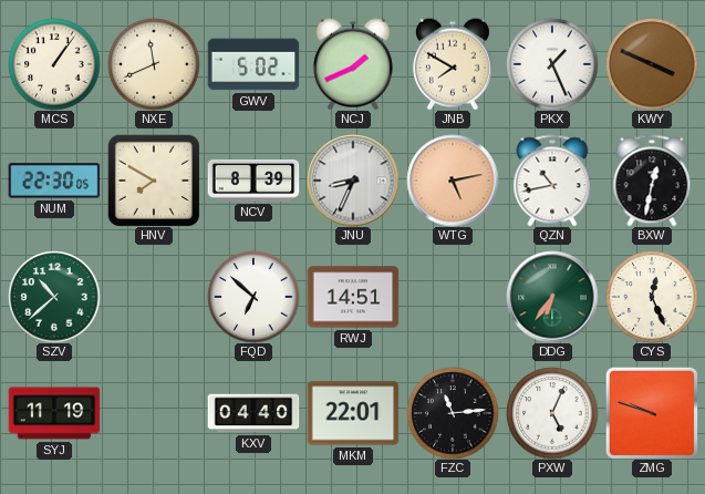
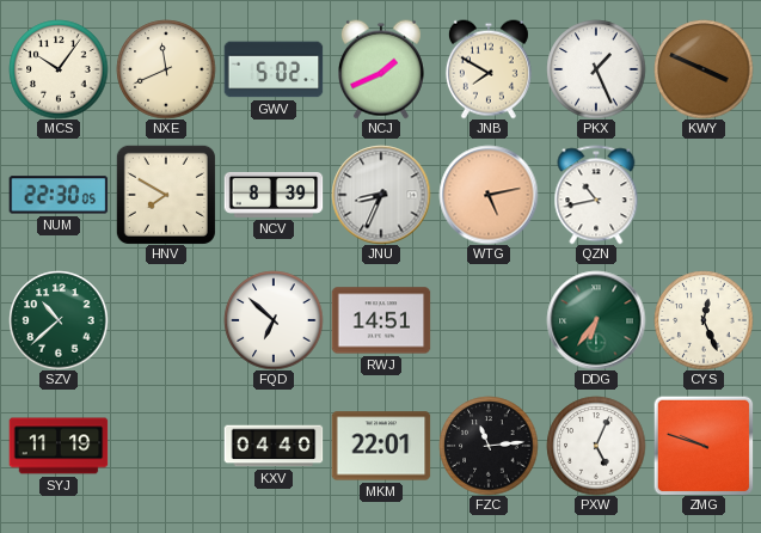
MCS: 1:06 -> 10:06
BXW: 12:32 -> none
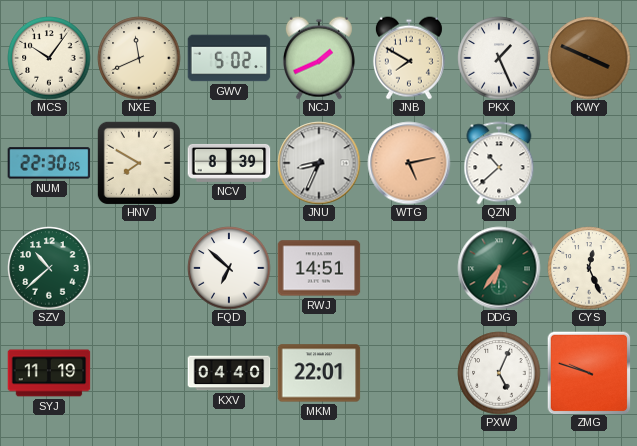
QZN: 10:43 -> 10:38
FZC: 11:14 -> none
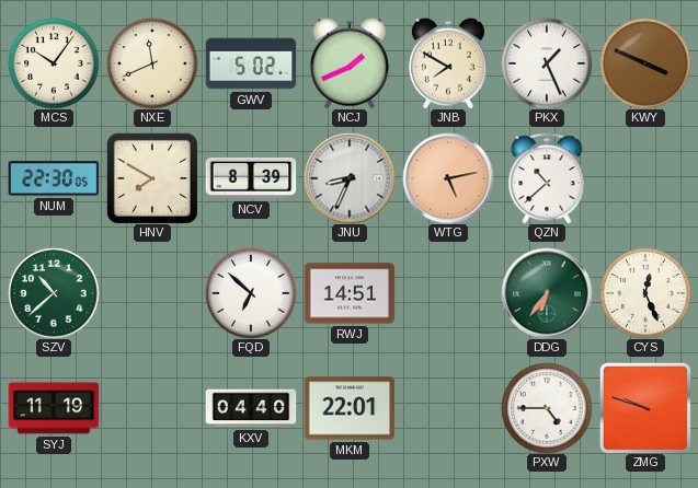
PXW: 5:04 -> 4:45
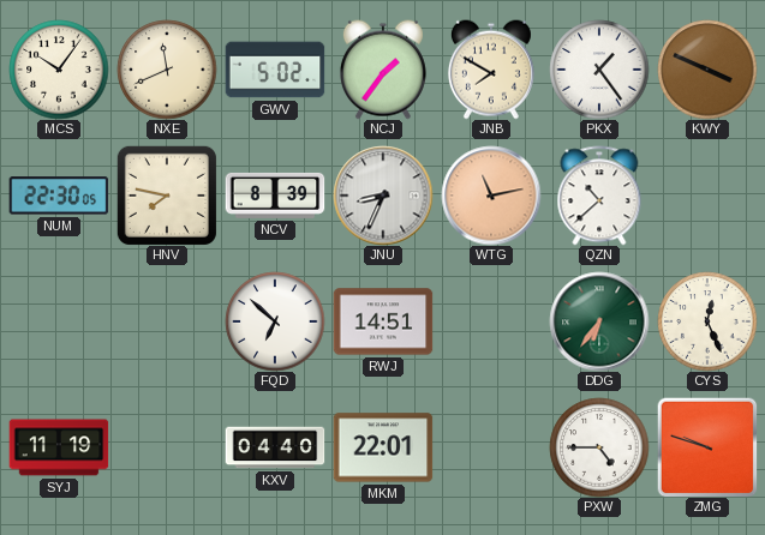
NCJ: 1:41 -> 1:36
PKX: 1:26 -> 1:24
HNV: 7:50 -> 7:47
WTG: 5:13 -> 11:13
SZV: 10:38 -> none
